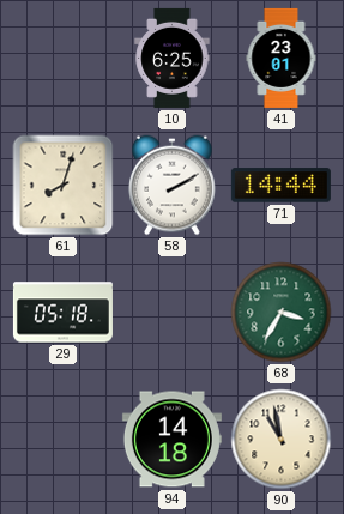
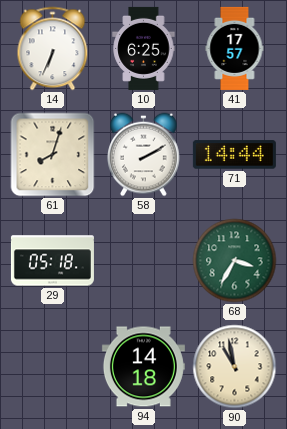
14: none -> 6:34
41: 23:01 -> 17:57
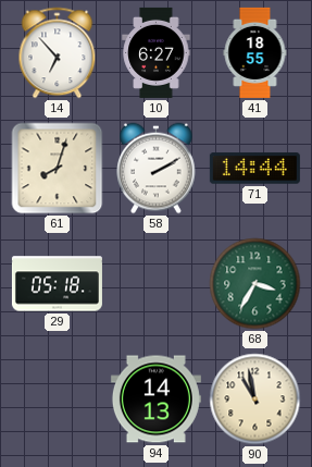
14: 6:34 -> 6:53
10: 6:25 -> 6:27
41: 17:57 -> 18:55
94: 14:18 -> 14:13
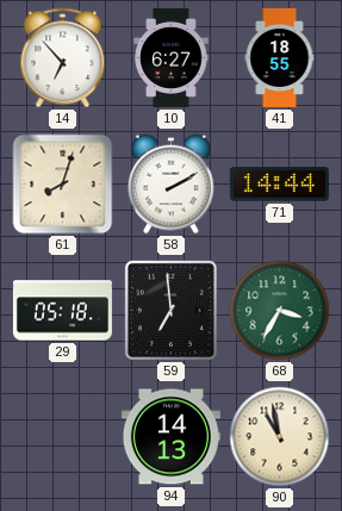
59: none -> 6:59
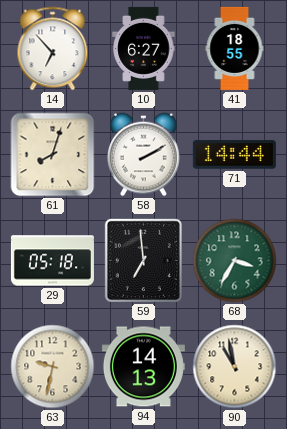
63: none -> 9:32
